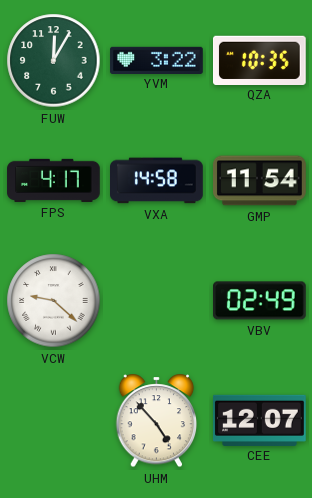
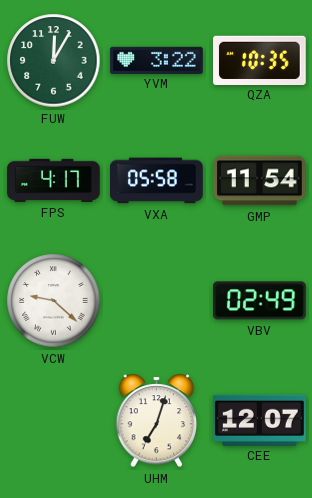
VXA: 14:58 -> 05:58
UHM: 4:53 -> 7:03
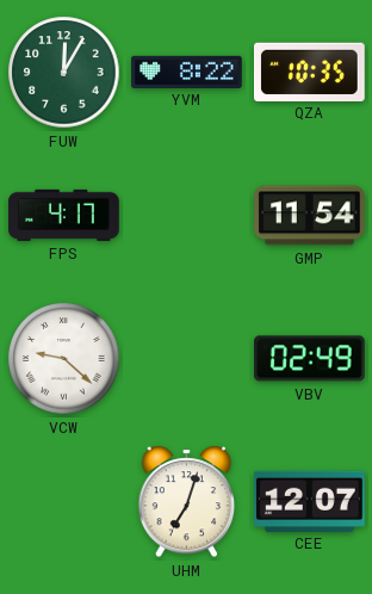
YVM: 3:22 -> 8:22
VXA: 05:58 -> none
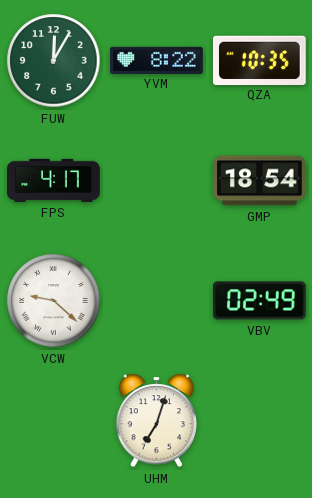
GMP: 11:54 -> 18:54
CEE: 12:07 -> none
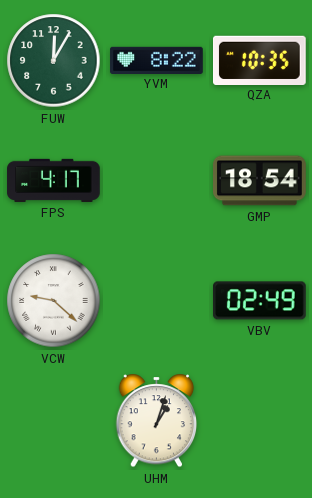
UHM: 7:03 -> 1:03
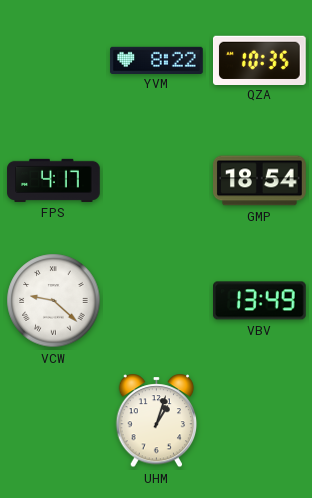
FUW: 12:05 -> none
VBV: 02:49 -> 13:49
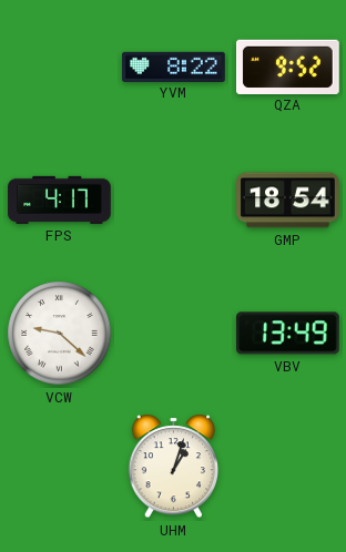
QZA: 10:35 -> 9:52
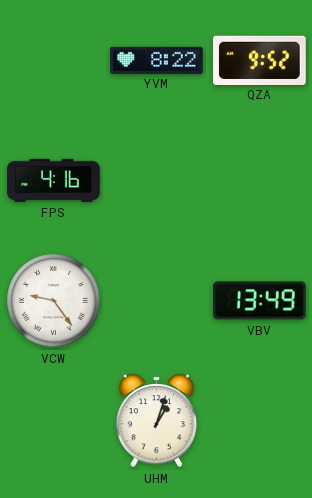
FPS: 4:17 -> 4:16
GMP: 18:54 -> none
VCW: 9:22 -> 9:24
